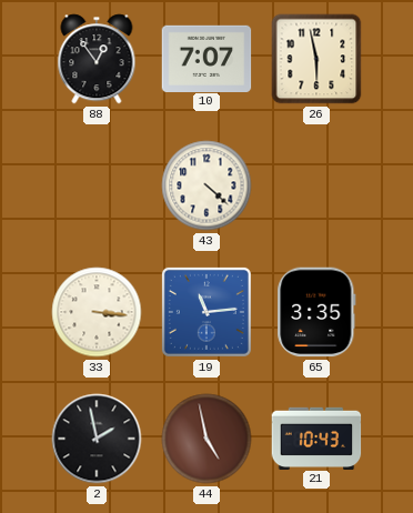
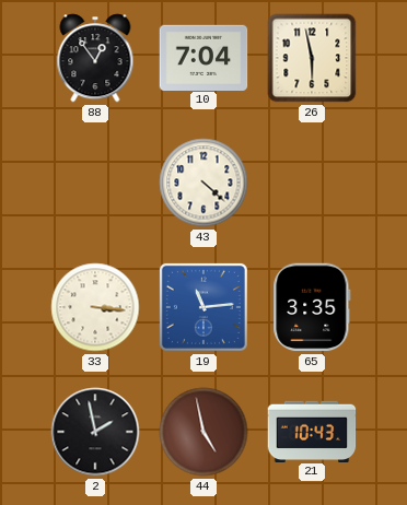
10: 7:07 -> 7:04
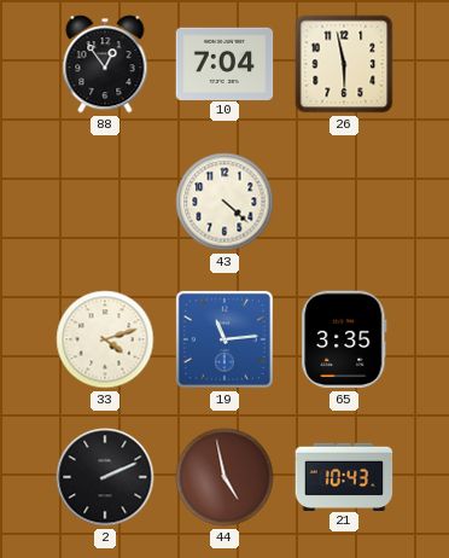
33: 3:16 -> 4:12
2: 1:58 -> 2:11
